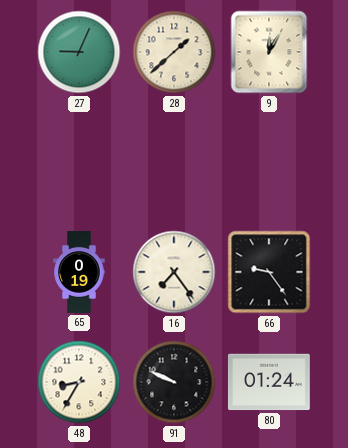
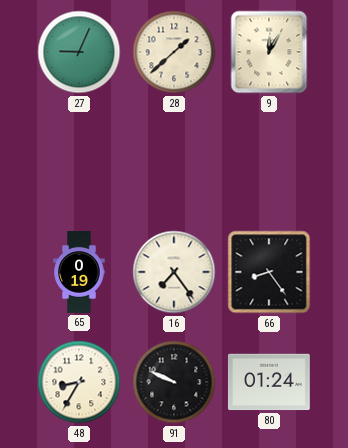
66: 9:24 -> 8:24
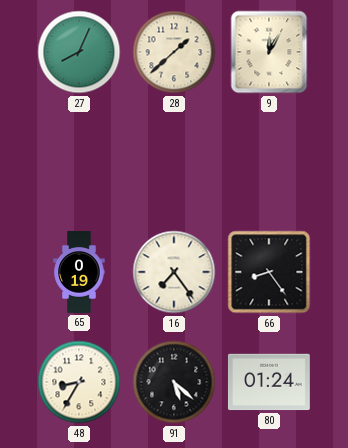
27: 9:04 -> 8:04
91: 9:49 -> 5:22
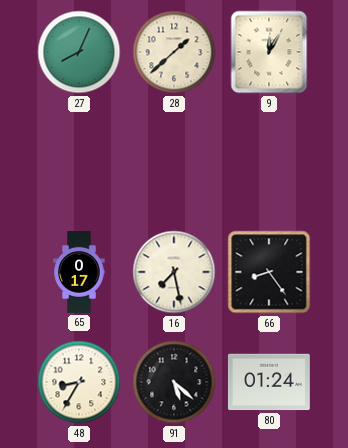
65: 0:19 -> 0:17
16: 7:24 -> 7:28
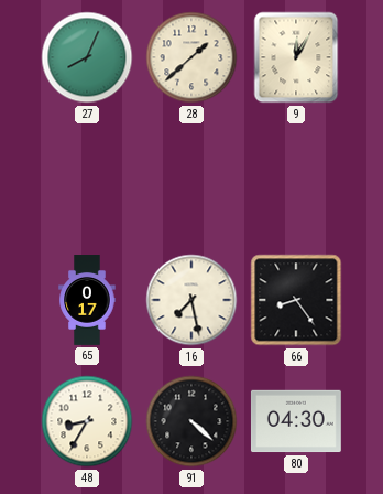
91: 5:22 -> 4:22
80: 01:24 -> 04:30
